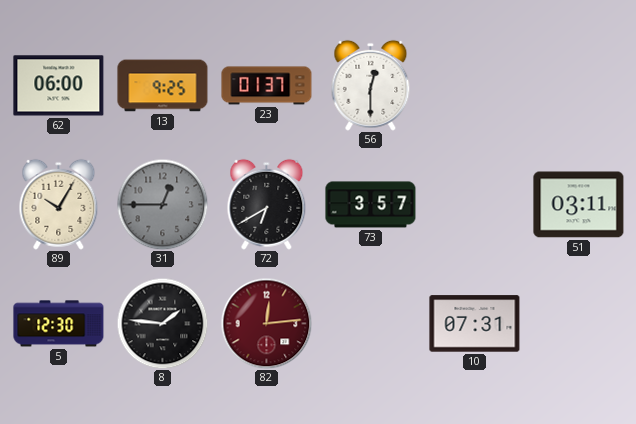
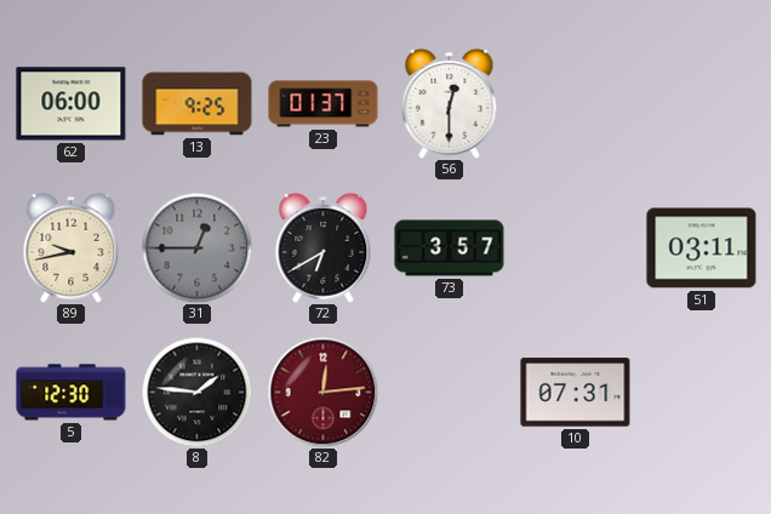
89: 10:05 -> 9:43
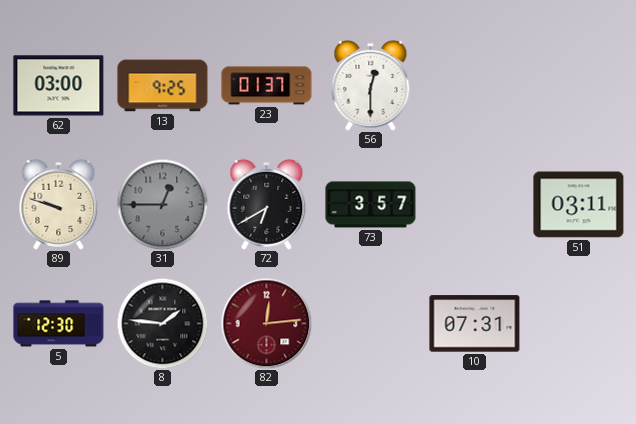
62: 06:00 -> 03:00
89: 9:43 -> 9:48
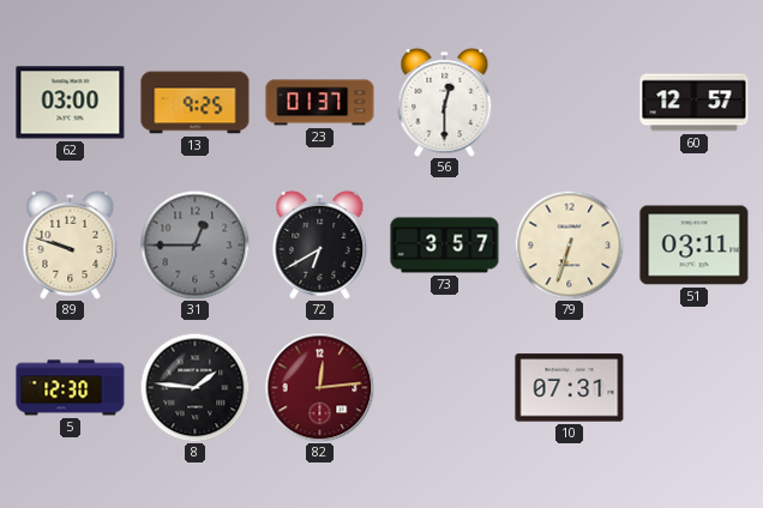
60: none -> 12:57
79: none -> 6:33
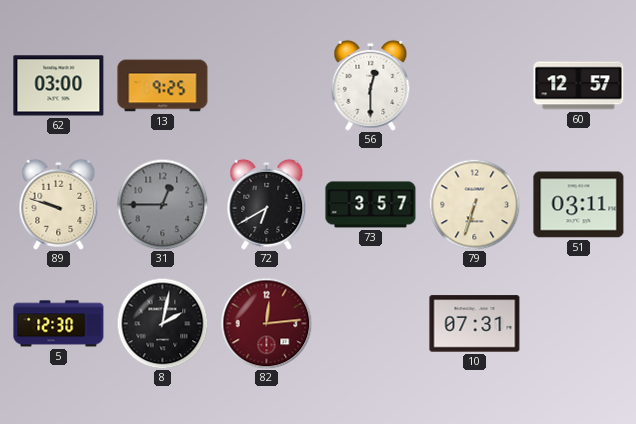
23: 01:37 -> none
8: 1:46 -> 2:02
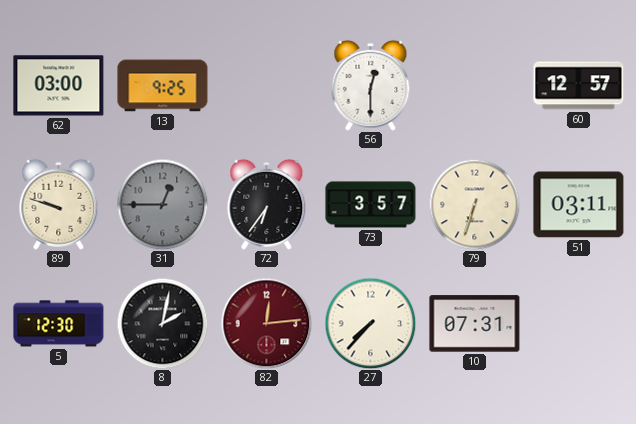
72: 6:40 -> 6:36
27: none -> 7:37
